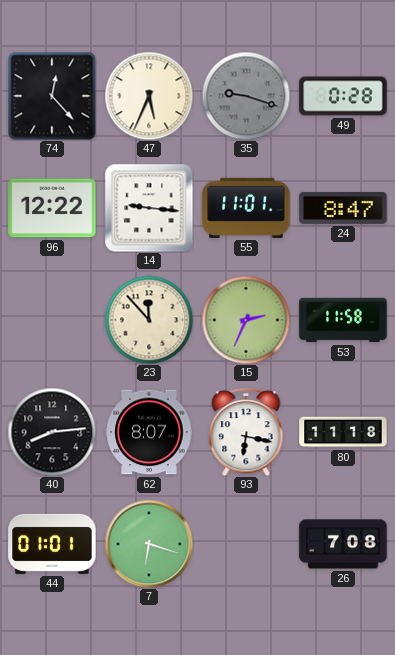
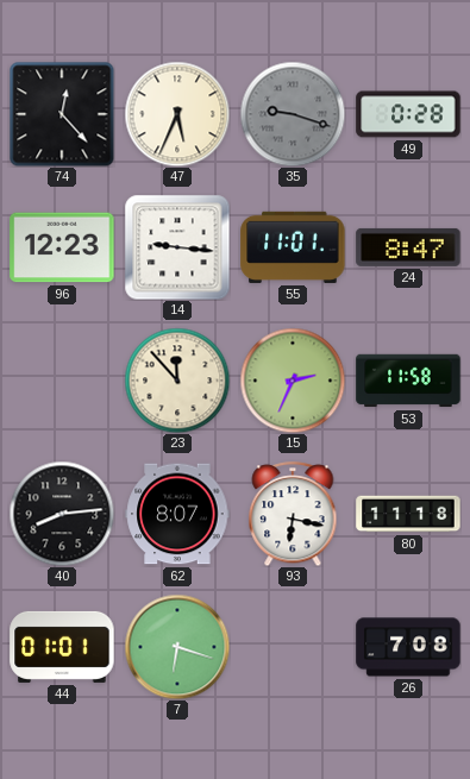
96: 12:22 -> 12:23
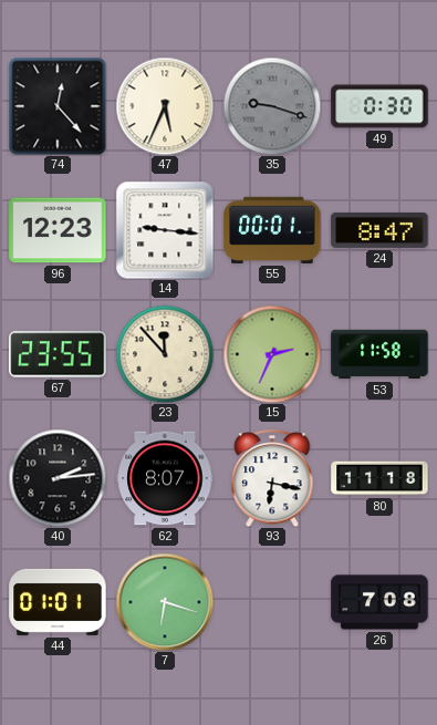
49: 0:28 -> 0:30
55: 11:01 -> 00:01
67: none -> 23:55
40: 8:14 -> 2:14
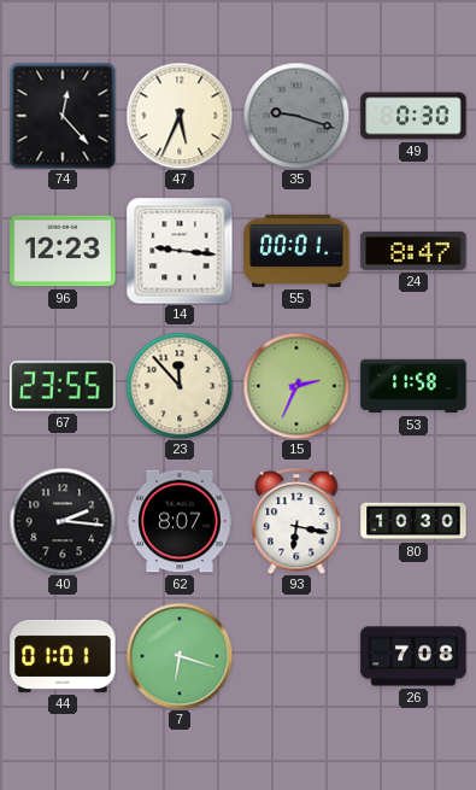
40: 2:14 -> 2:16
80: 11:18 -> 10:30
